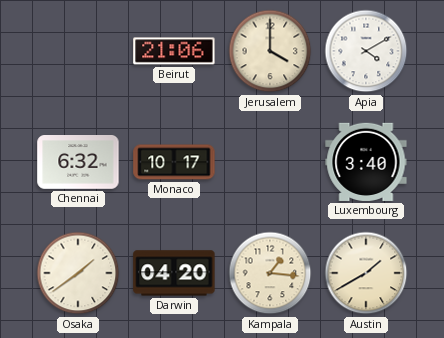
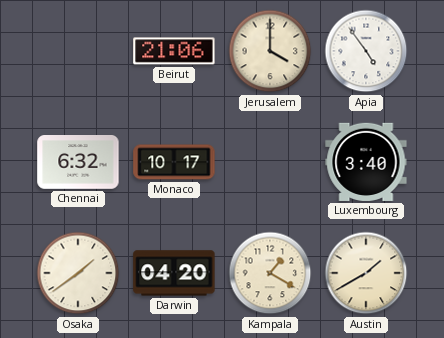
Apia: 4:10 -> 4:54
Kampala: 1:16 -> 1:20
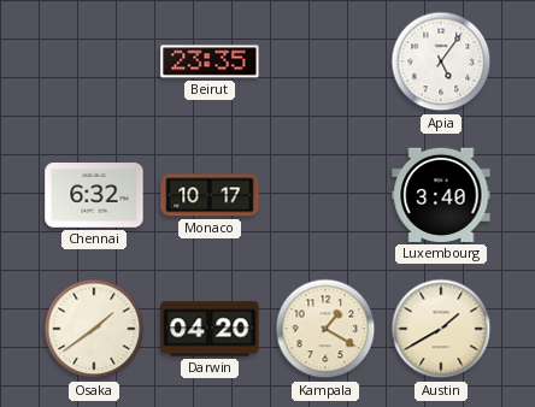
Beirut: 21:06 -> 23:35
Jerusalem: 4:00 -> none
Apia: 4:54 -> 5:06
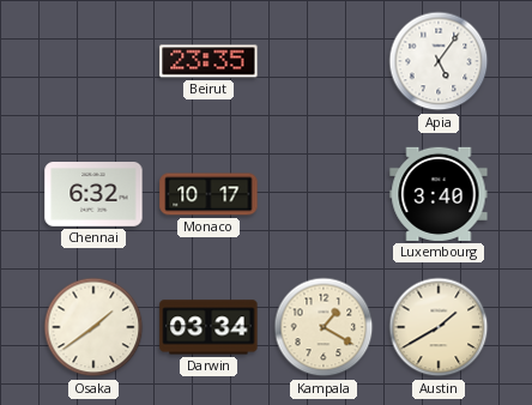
Darwin: 04:20 -> 03:34
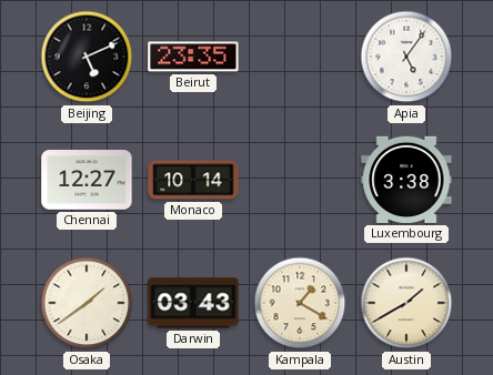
Beijing: none -> 5:11
Chennai: 6:32 -> 12:27
Monaco: 10:17 -> 10:14
Luxembourg: 3:40 -> 3:38
Darwin: 03:34 -> 03:43
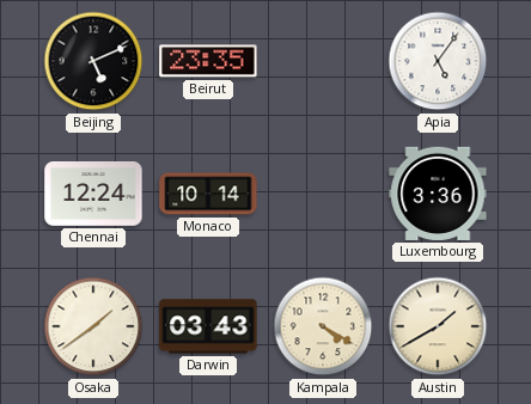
Chennai: 12:27 -> 12:24
Luxembourg: 3:38 -> 3:36
Kampala: 1:20 -> 4:20
